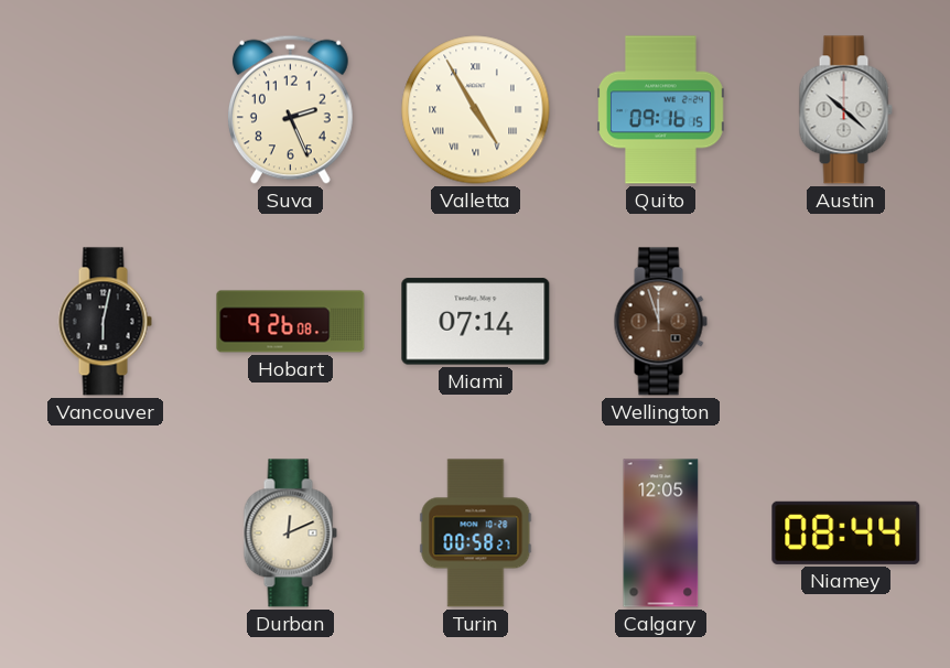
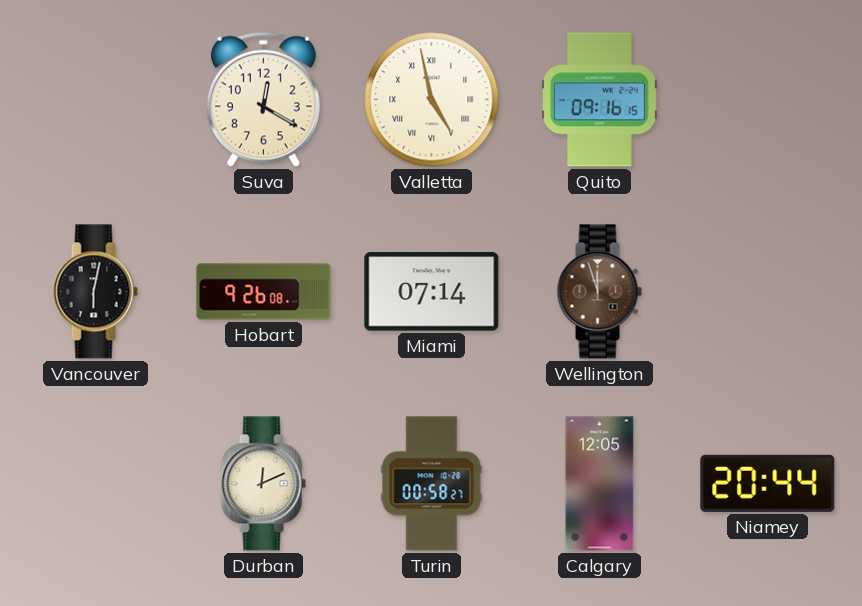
Suva: 2:26 -> 12:20
Valletta: 4:55 -> 4:58
Austin: 10:22 -> none
Niamey: 08:44 -> 20:44
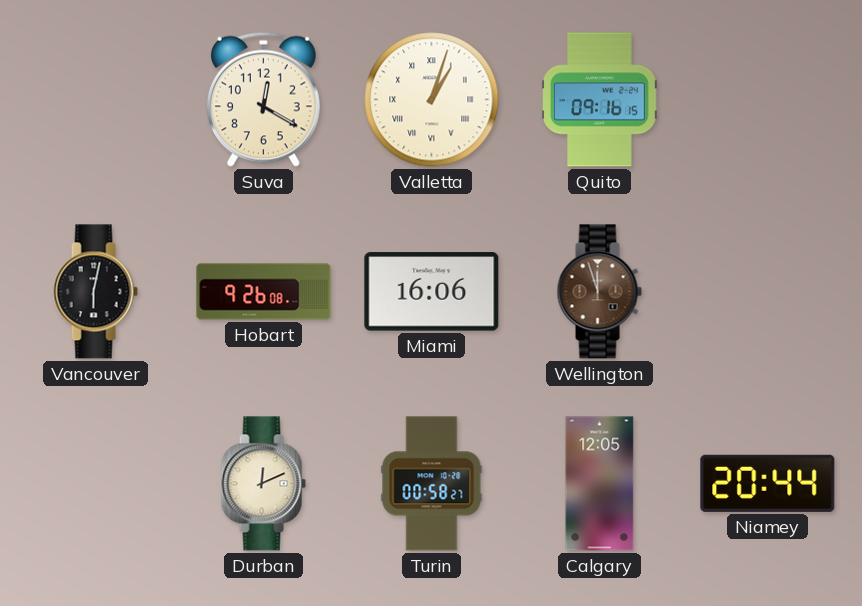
Valletta: 4:58 -> 1:03
Miami: 07:14 -> 16:06
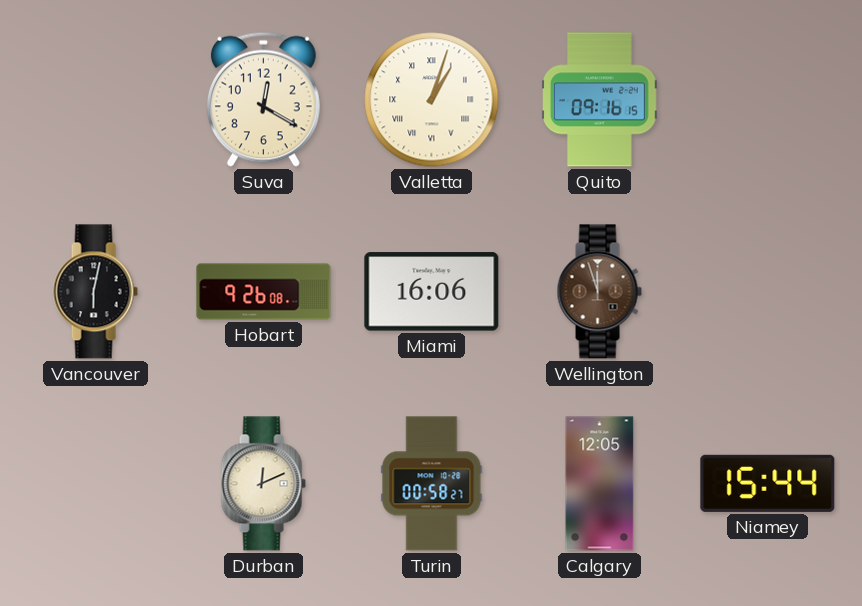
Niamey: 20:44 -> 15:44
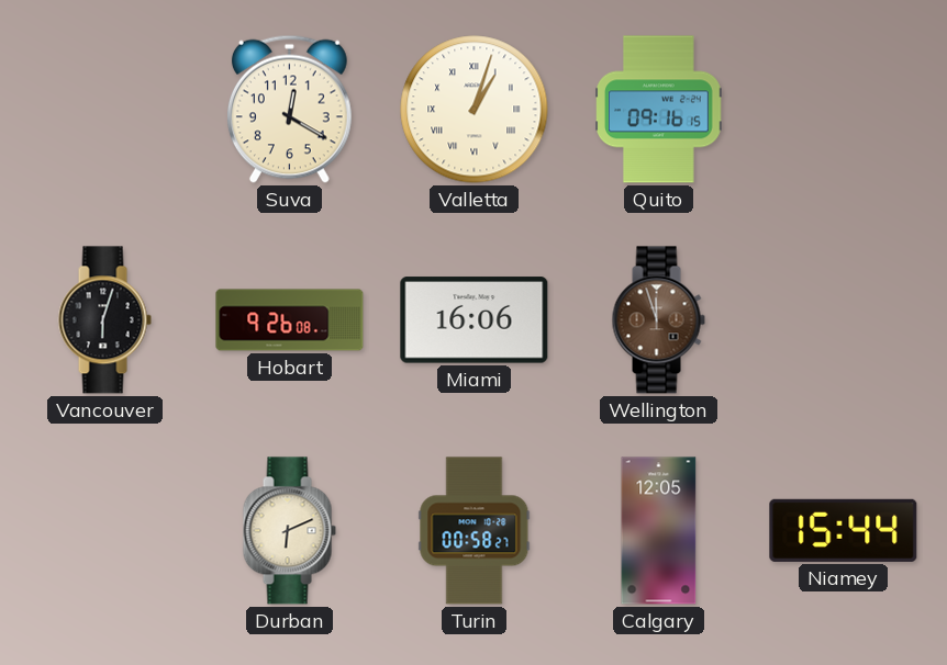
Vancouver: 6:02 -> 6:03
Durban: 12:11 -> 6:11
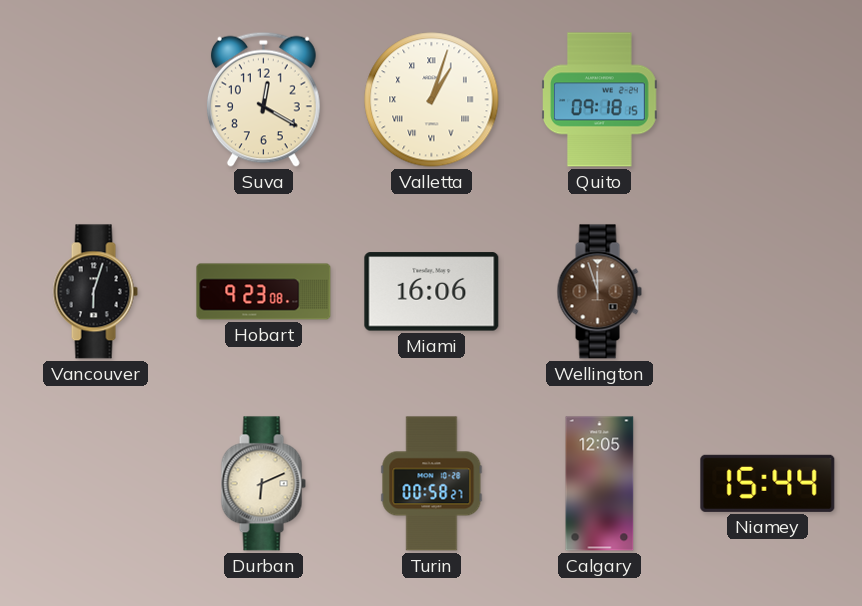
Quito: 09:16 -> 09:18
Hobart: 9:26 -> 9:23
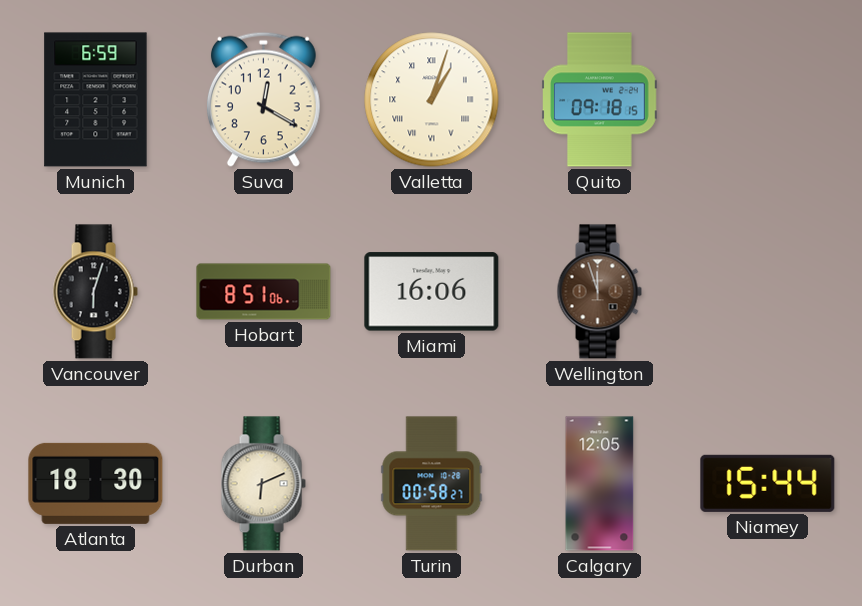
Munich: none -> 6:59
Hobart: 9:23 -> 8:51
Atlanta: none -> 18:30
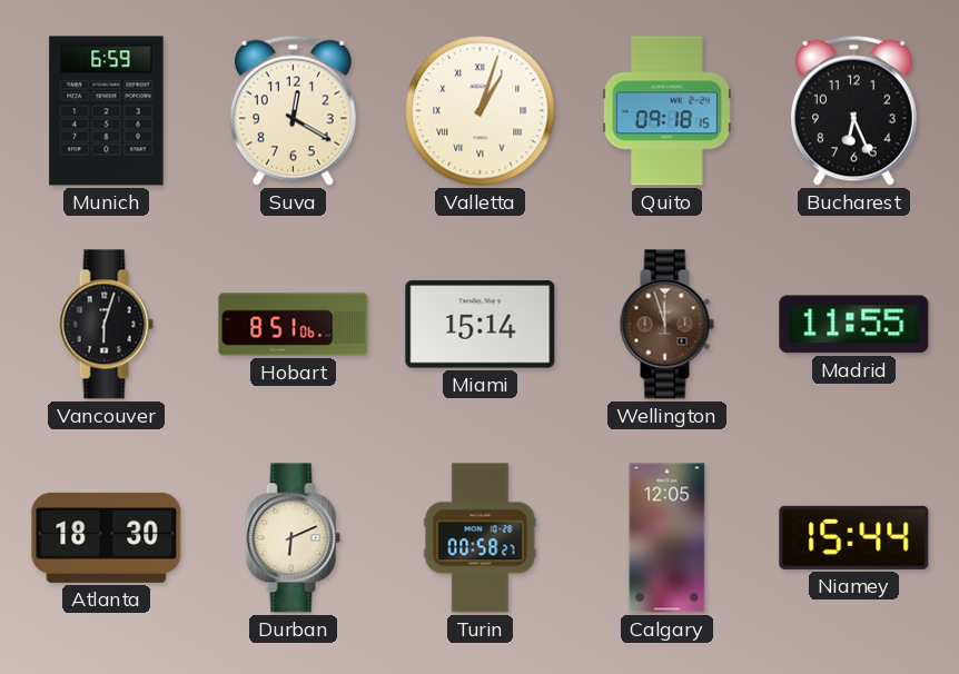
Bucharest: none -> 6:26
Miami: 16:06 -> 15:14
Madrid: none -> 11:55
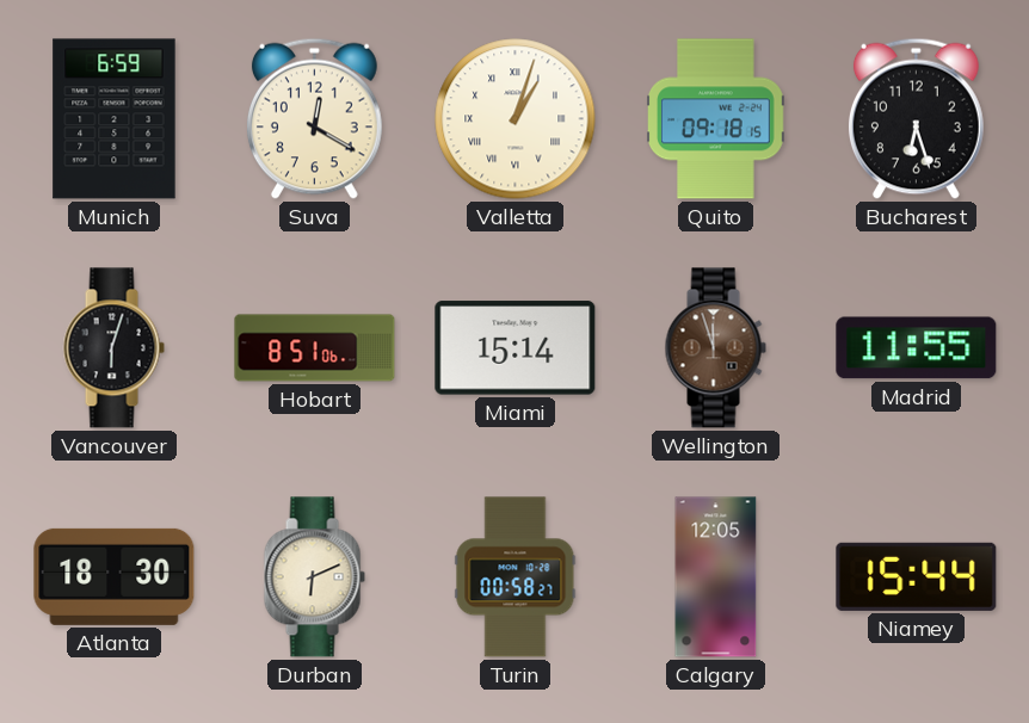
Bucharest: 6:26 -> 6:27
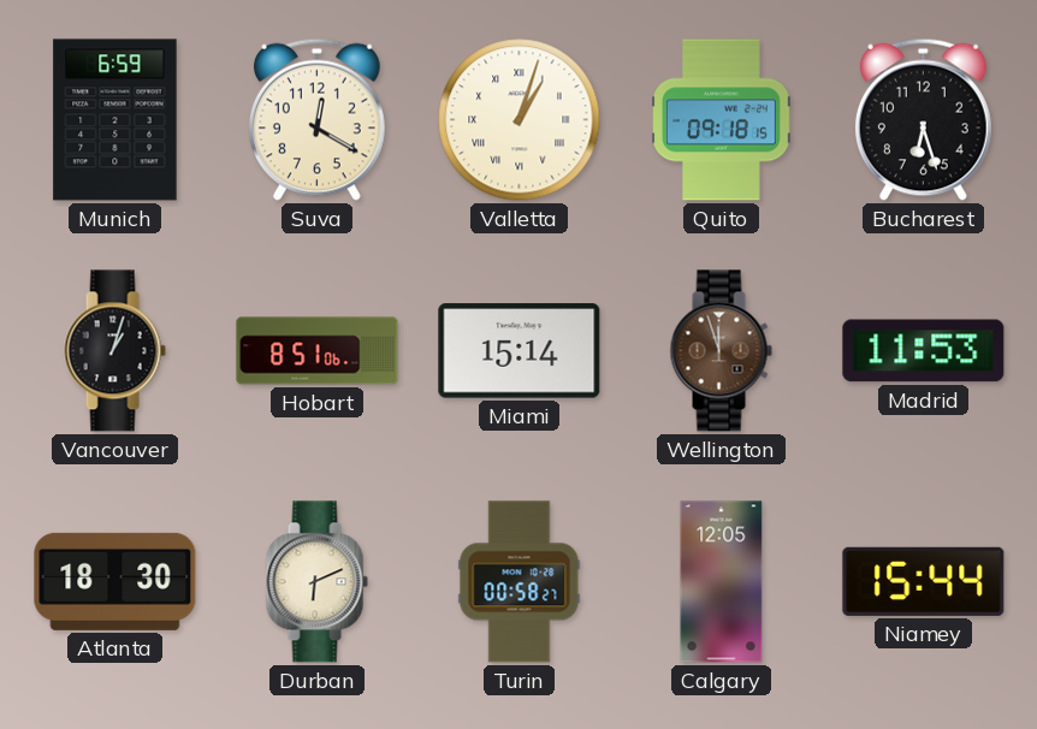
Vancouver: 6:03 -> 1:03
Madrid: 11:55 -> 11:53
